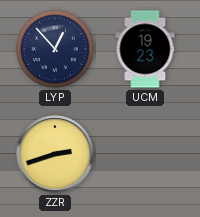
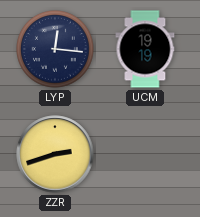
LYP: 12:53 -> 12:16
UCM: 19:23 -> 19:19
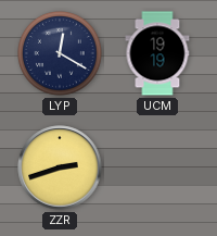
LYP: 12:16 -> 12:20
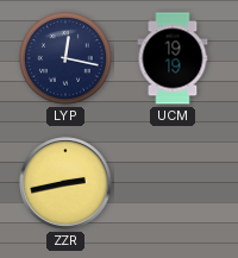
LYP: 12:20 -> 12:17
ZZR: 2:42 -> 2:43
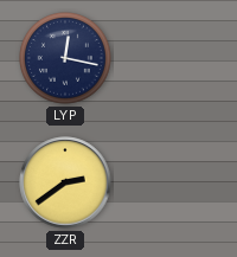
UCM: 19:19 -> none
ZZR: 2:43 -> 2:39
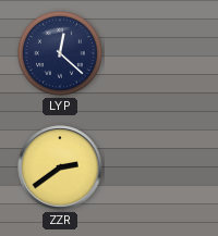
LYP: 12:17 -> 12:22
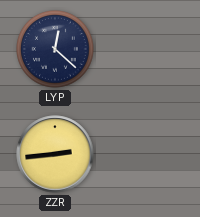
ZZR: 2:39 -> 2:44
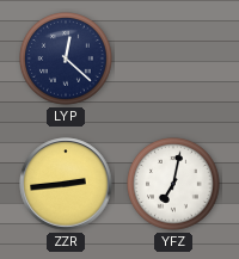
YFZ: none -> 7:02
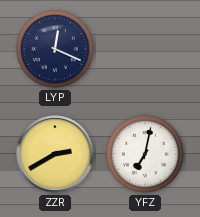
LYP: 12:22 -> 12:19
ZZR: 2:44 -> 2:40
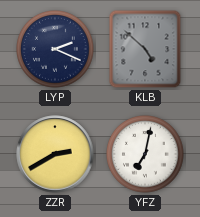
LYP: 12:19 -> 2:19
KLB: none -> 4:52
